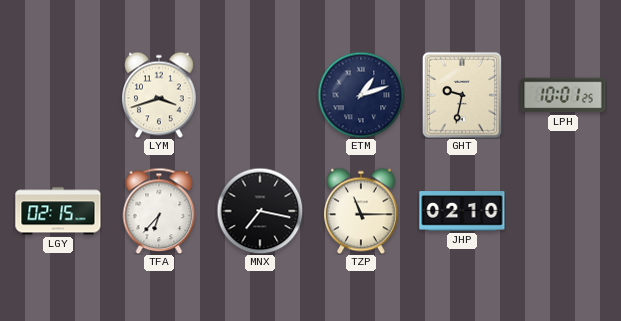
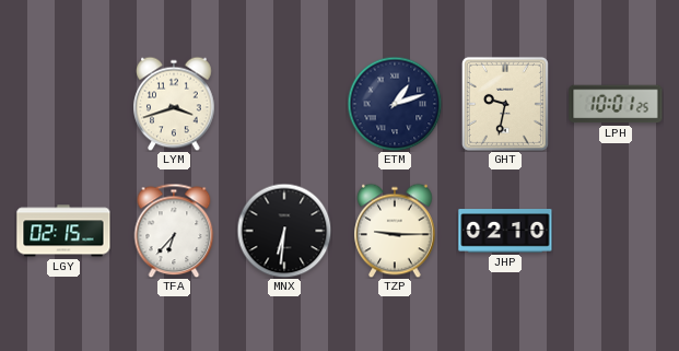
MNX: 7:17 -> 6:31
TZP: 11:15 -> 9:15
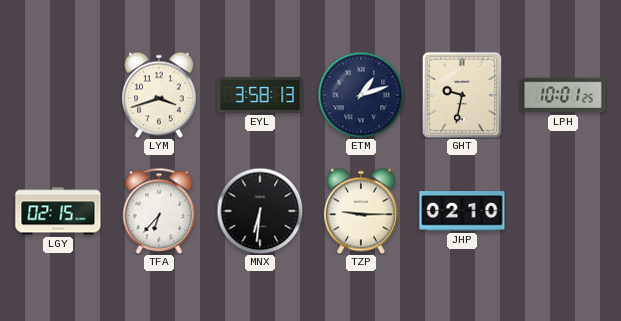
EYL: none -> 3:58
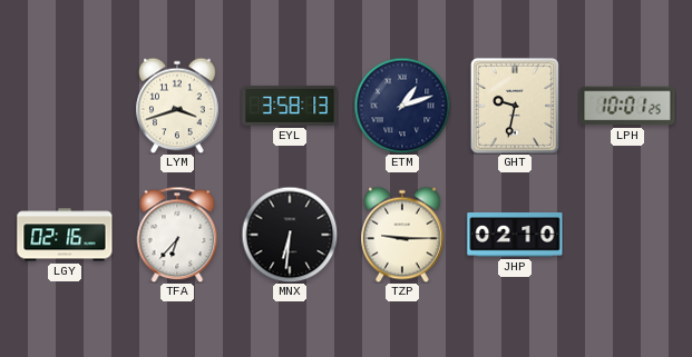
LGY: 02:15 -> 02:16
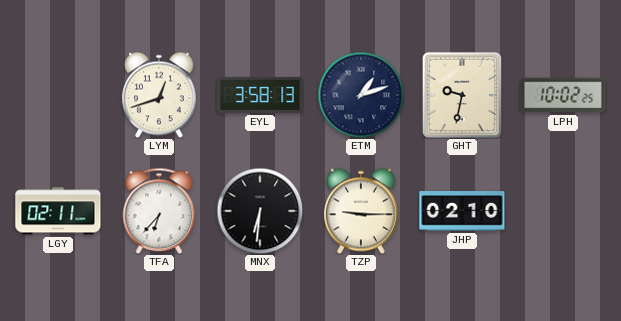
LYM: 3:42 -> 12:42
LPH: 10:01 -> 10:02
LGY: 02:16 -> 02:11
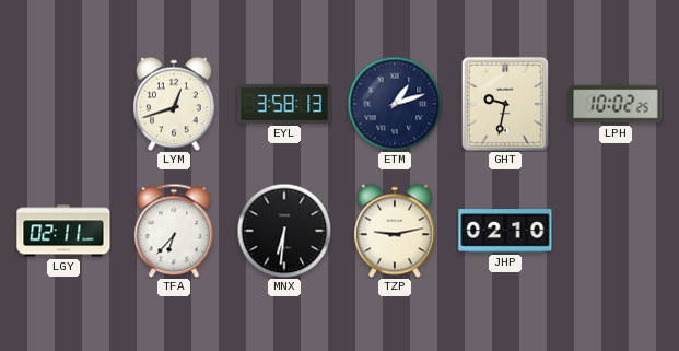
TZP: 9:15 -> 9:13
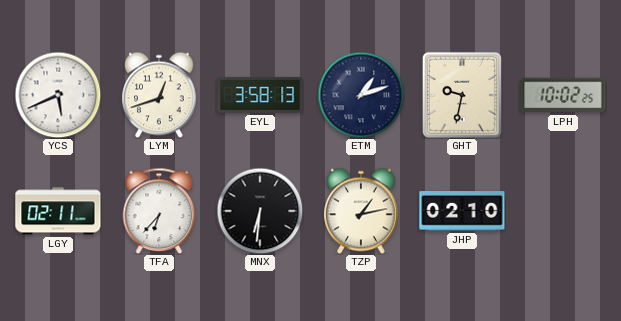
YCS: none -> 5:41
TZP: 9:13 -> 1:13
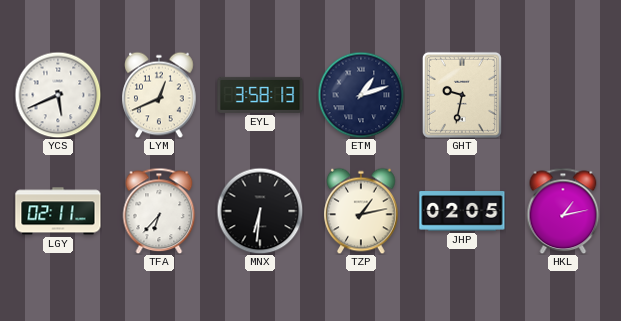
LYM: 12:42 -> 12:41
LPH: 10:02 -> none
JHP: 02:10 -> 02:05
HKL: none -> 1:13
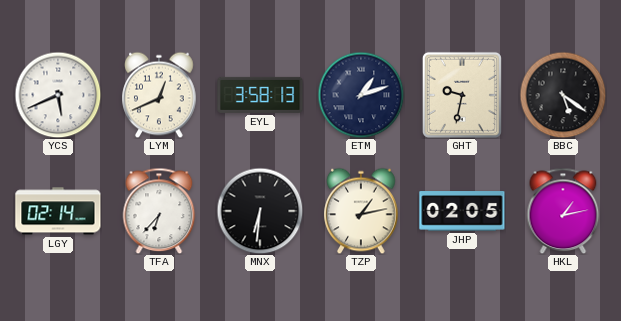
BBC: none -> 5:21
LGY: 02:11 -> 02:14
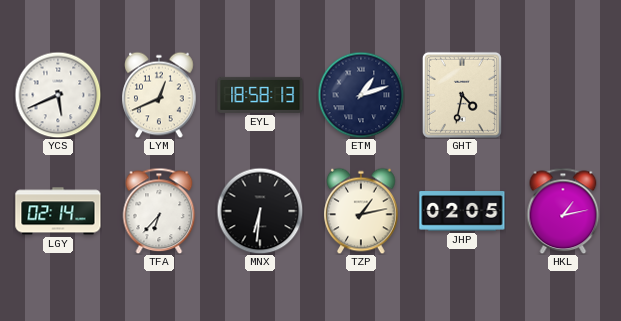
EYL: 3:58 -> 18:58
GHT: 9:32 -> 4:32
BBC: 5:21 -> none
